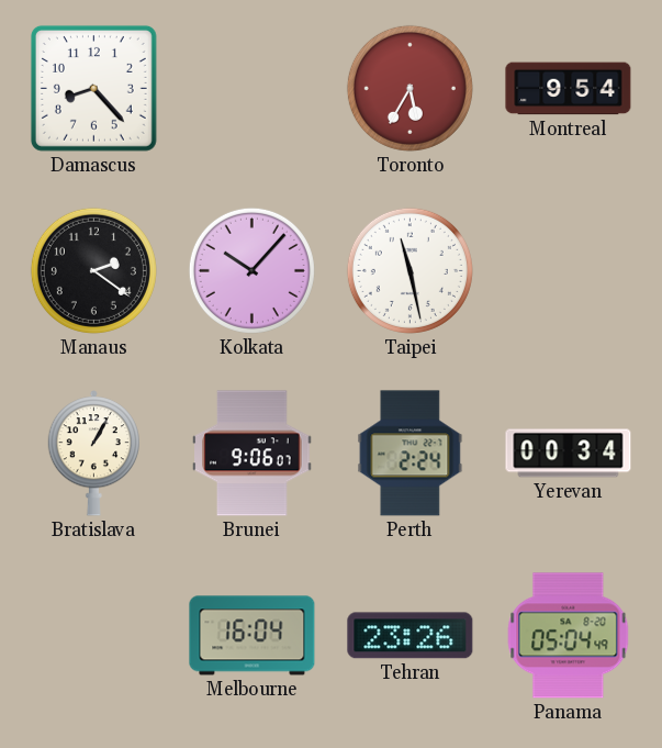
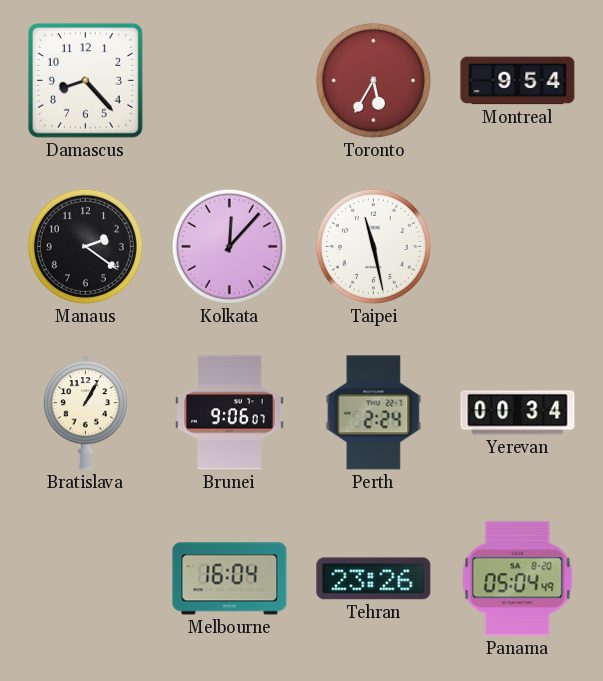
Kolkata: 10:07 -> 12:07
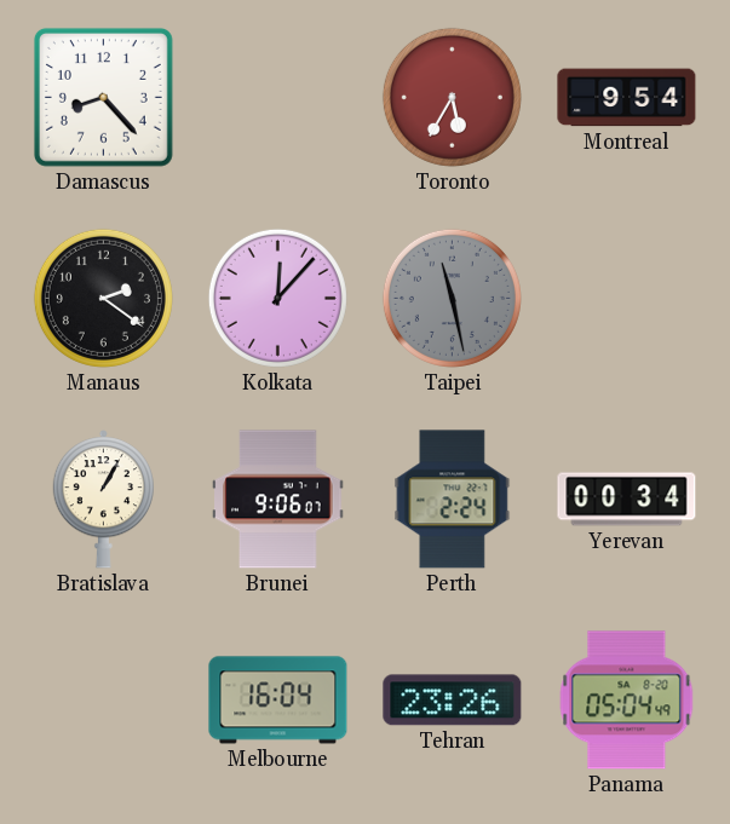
Taipei dial: white -> grey
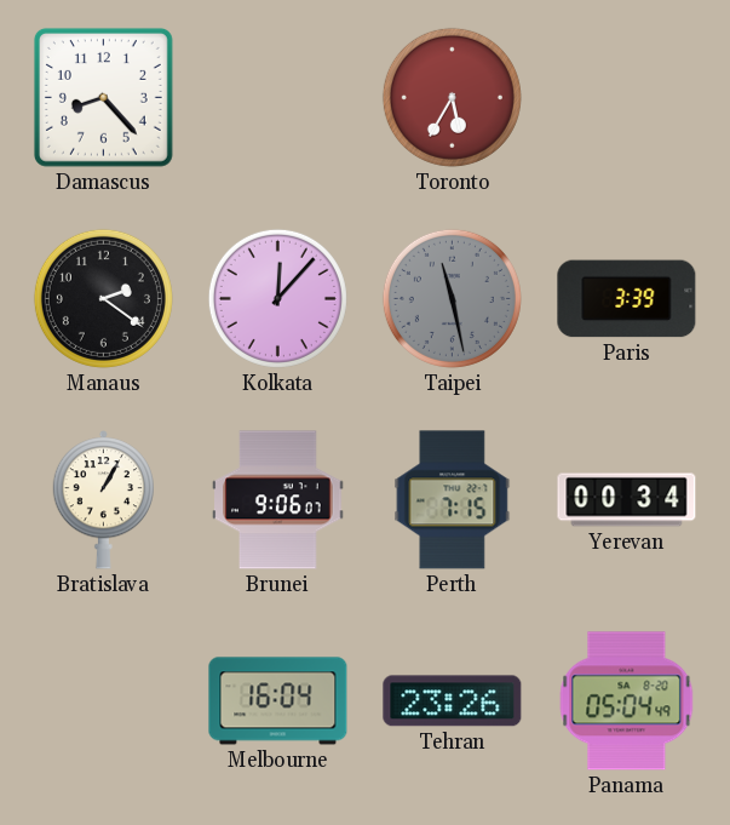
Montreal: 9:54 -> none
Paris: none -> 3:39
Perth: 2:24 -> 7:15
